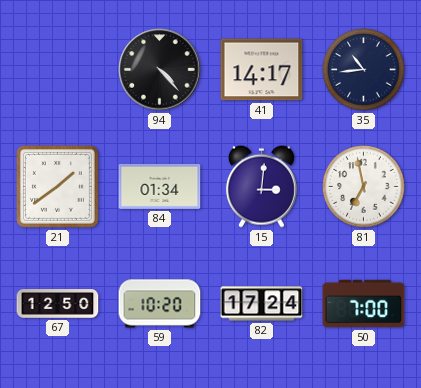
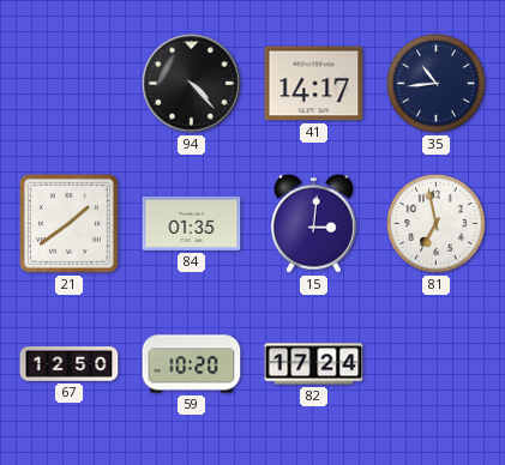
84: 01:34 -> 01:35
50: 7:00 -> none
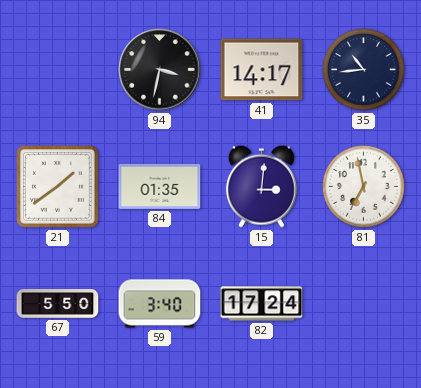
94: 4:23 -> 3:32
67: 12:50 -> 5:50
59: 10:20 -> 3:40
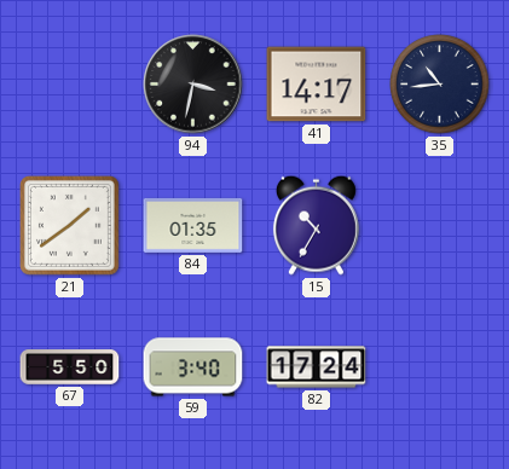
15: 3:01 -> 10:35
81: 6:58 -> none
